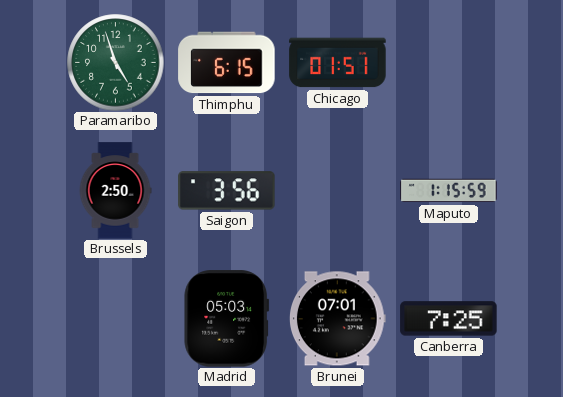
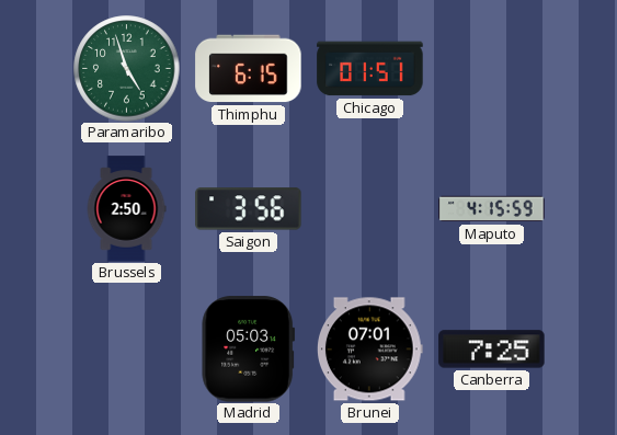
Maputo: 1:15 -> 4:15
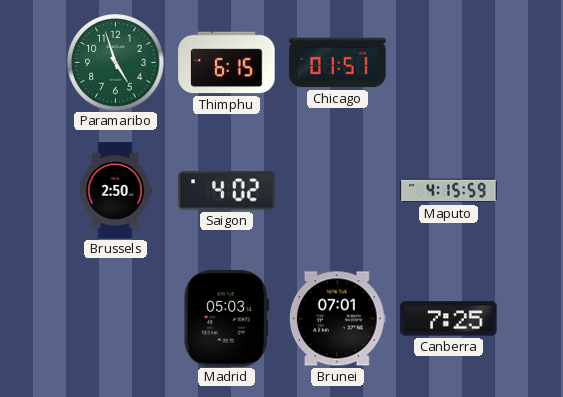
Saigon: 3:56 -> 4:02
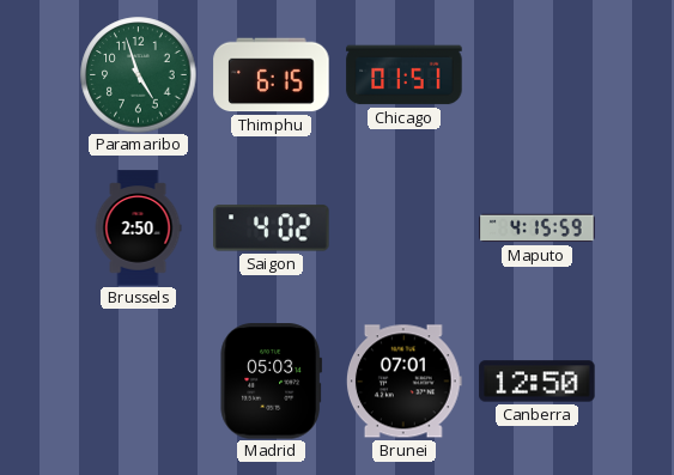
Canberra: 7:25 -> 12:50
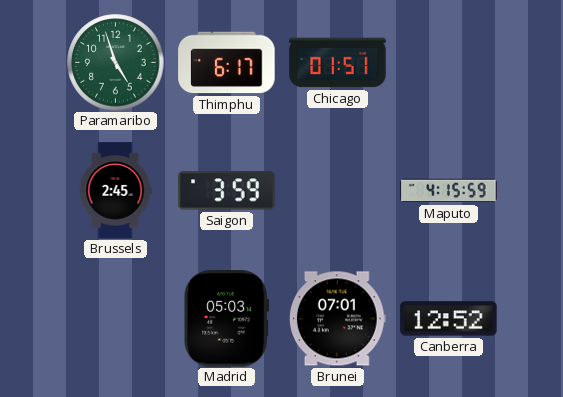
Thimphu: 6:15 -> 6:17
Brussels: 2:50 -> 2:45
Saigon: 4:02 -> 3:59
Canberra: 12:50 -> 12:52
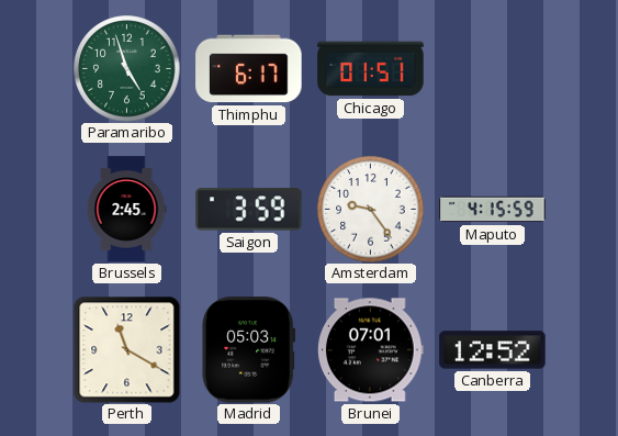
Amsterdam: none -> 9:24
Perth: none -> 11:20
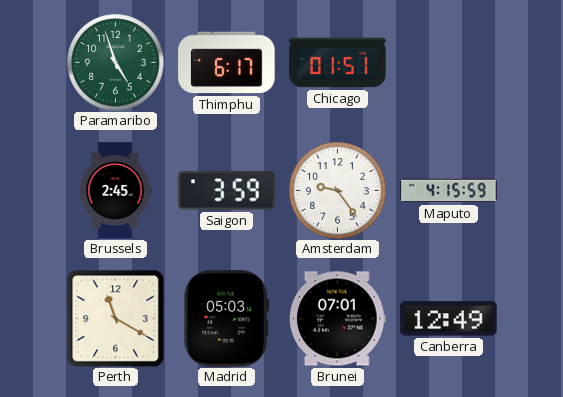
Canberra: 12:52 -> 12:49
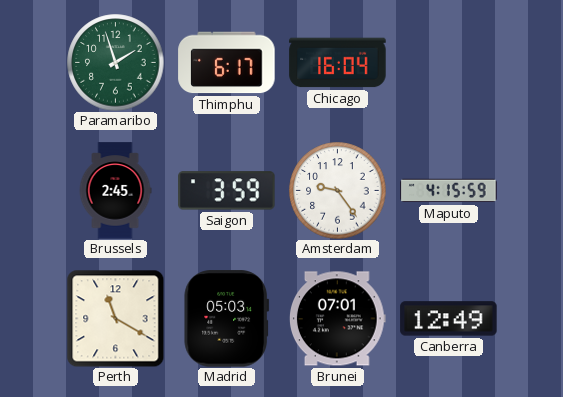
Paramaribo: 4:57 -> 1:57
Chicago: 01:51 -> 16:04
